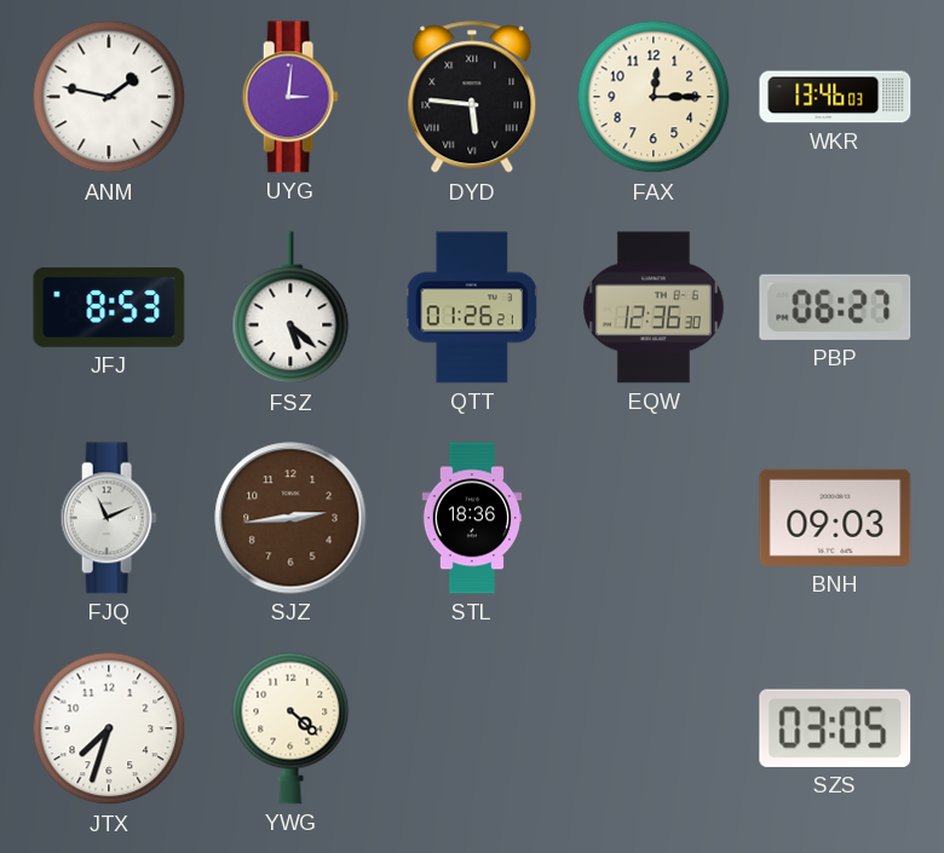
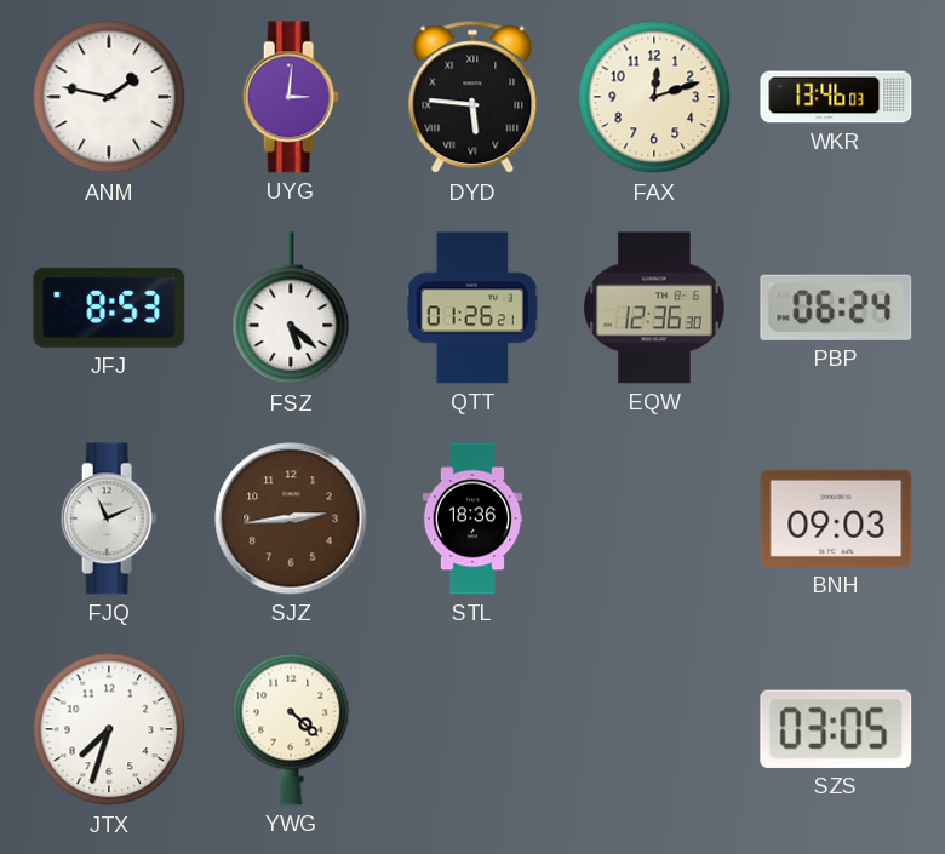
FAX: 12:15 -> 12:12
PBP: 06:27 -> 06:24
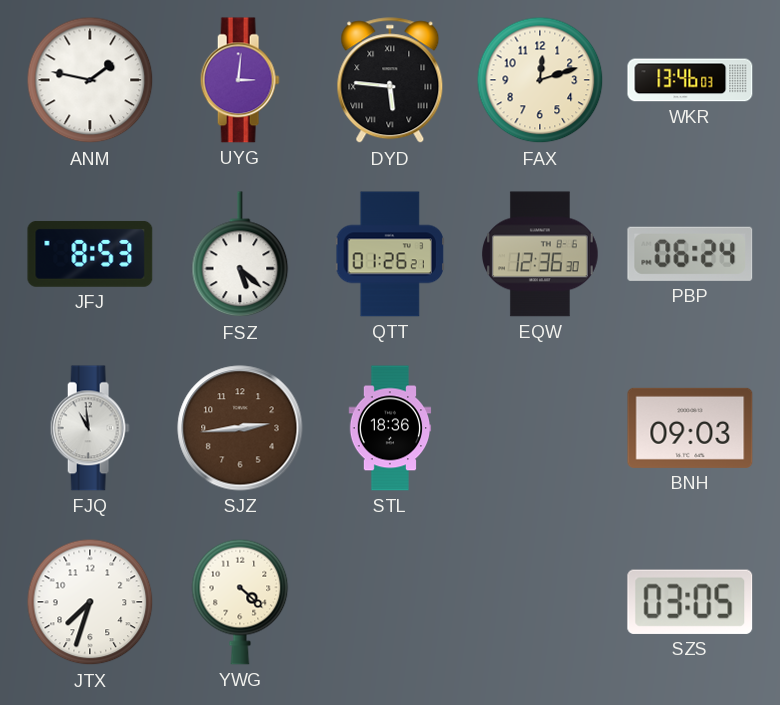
FJQ: 11:11 -> 10:59
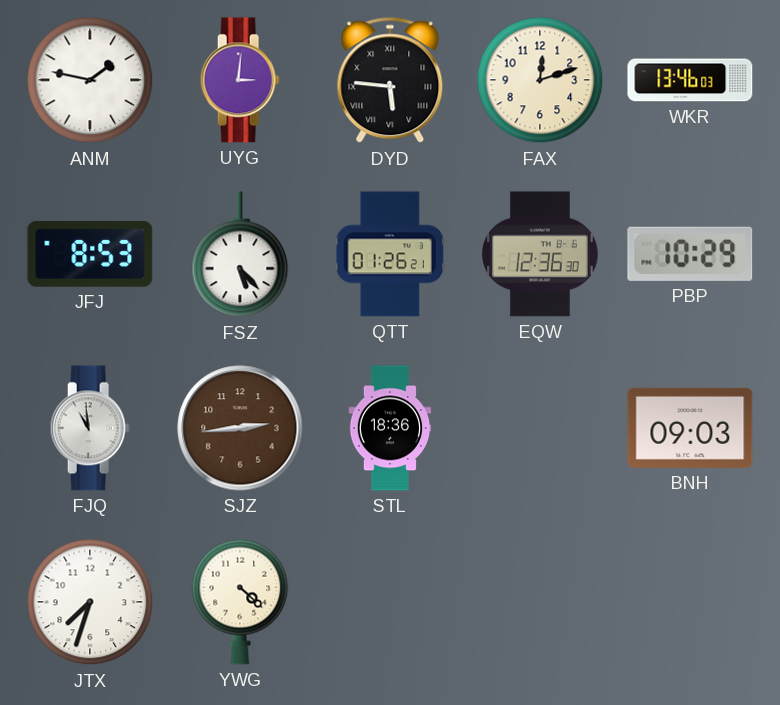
FSZ: 5:22 -> 5:23
PBP: 06:24 -> 10:29
SZS: 03:05 -> none
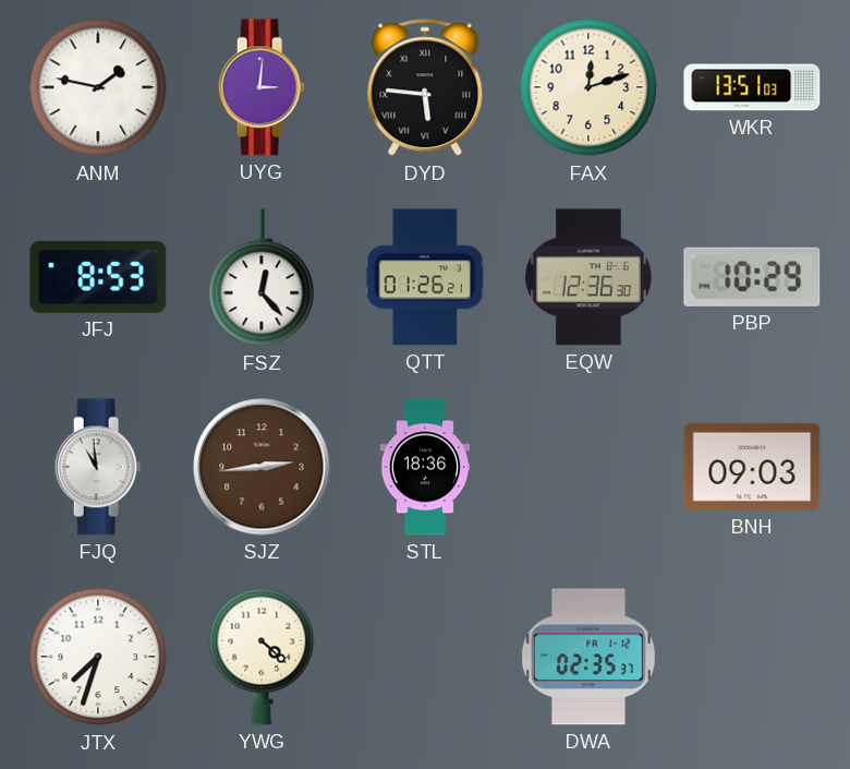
WKR: 13:46 -> 13:51
FSZ: 5:23 -> 12:23
DWA: none -> 02:35
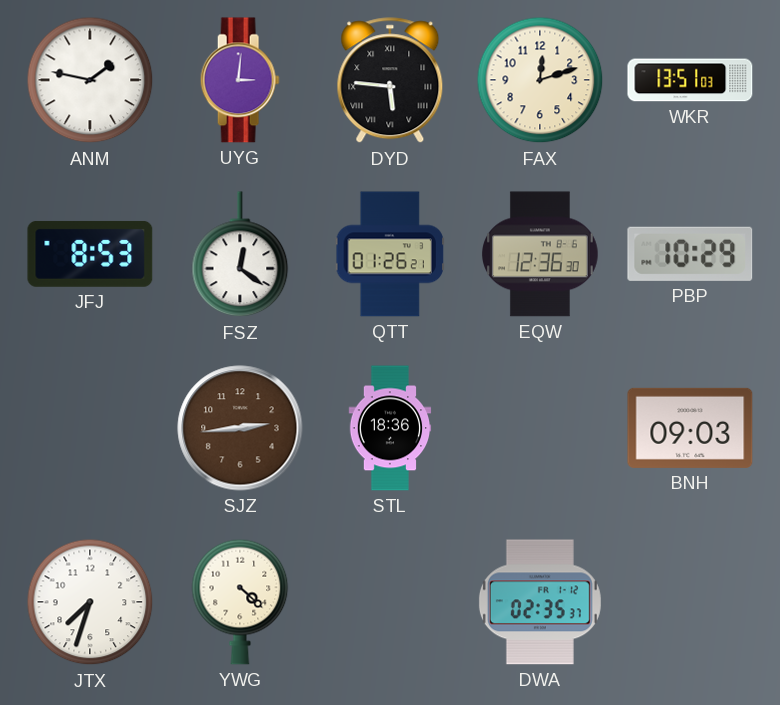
FSZ: 12:23 -> 12:21
FJQ: 10:59 -> none
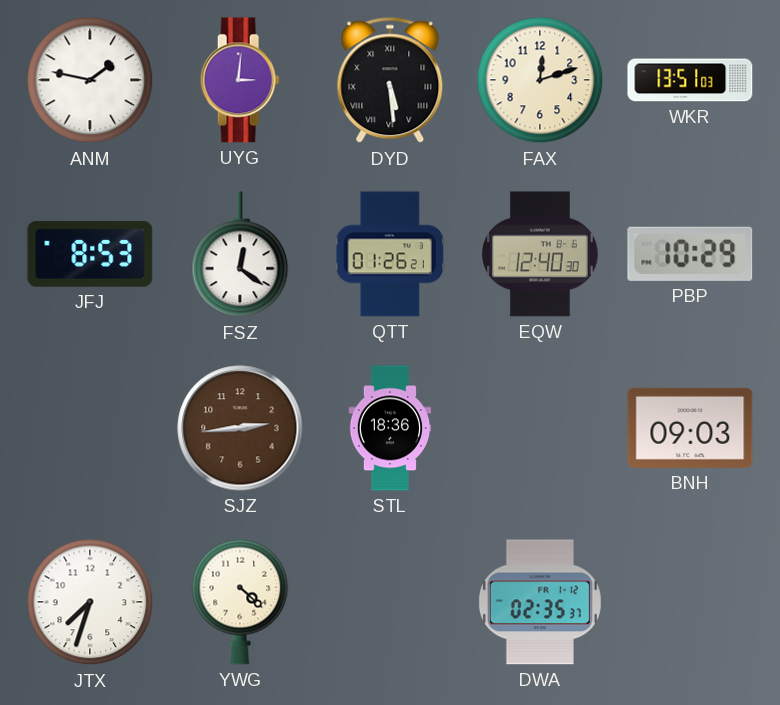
DYD: 5:46 -> 5:29
EQW: 12:36 -> 12:40
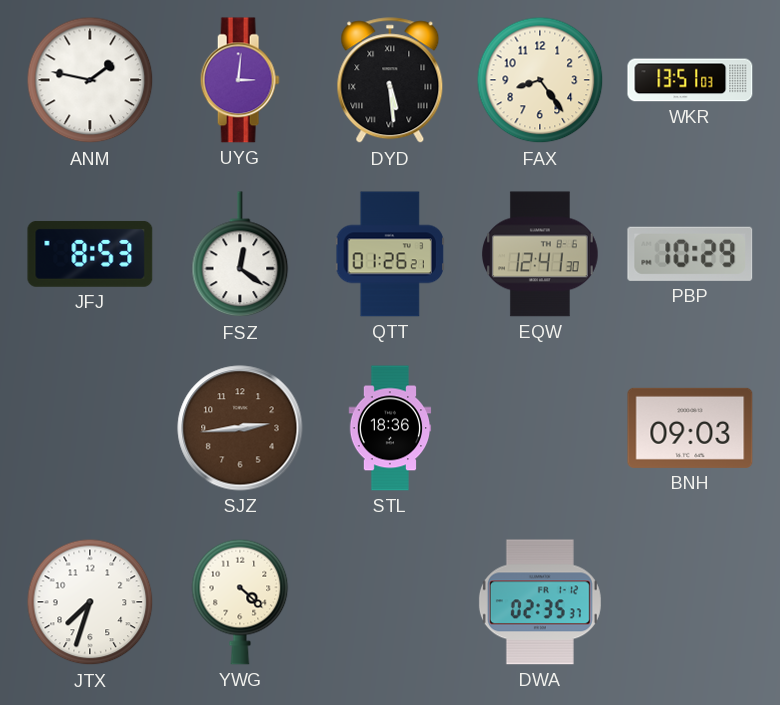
FAX: 12:12 -> 8:24
EQW: 12:40 -> 12:41
